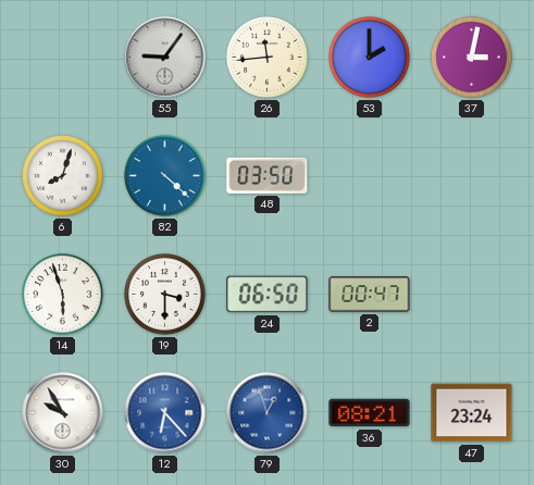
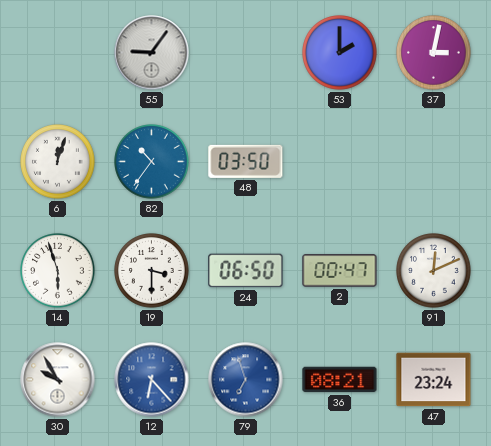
26: 11:44 -> none
6: 8:03 -> 12:03
82: 4:22 -> 10:36
91: none -> 12:11
79: 12:57 -> 6:57
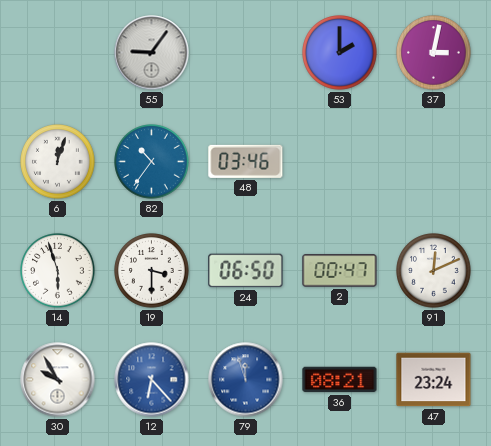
48: 03:50 -> 03:46
79: 6:57 -> 11:57
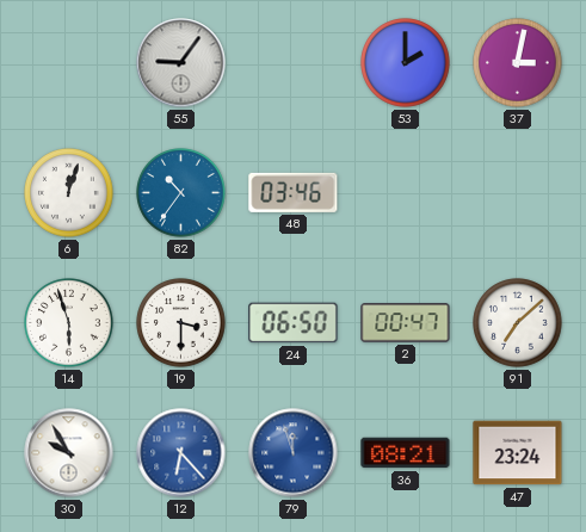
91: 12:11 -> 7:08
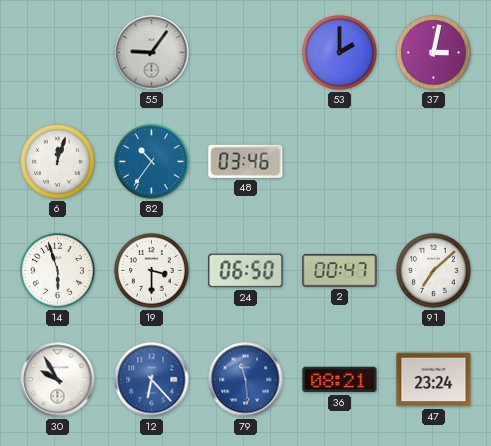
79: 11:57 -> 11:29
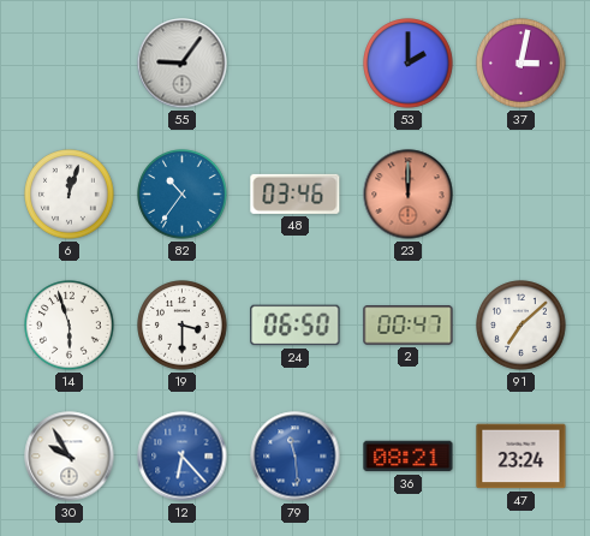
23: none -> 12:00
